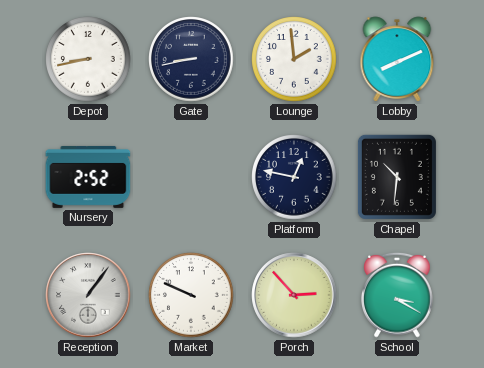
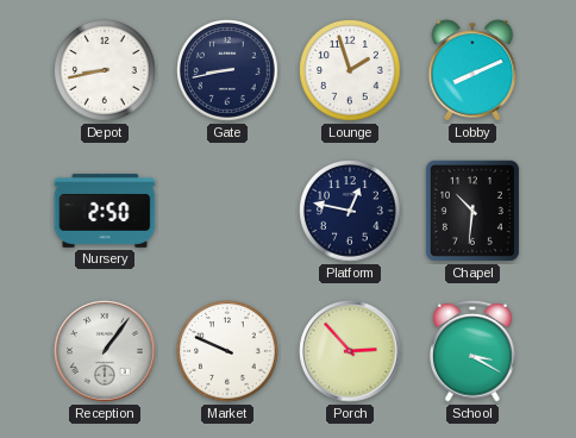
Lounge: 1:59 -> 1:57
Nursery: 2:52 -> 2:50
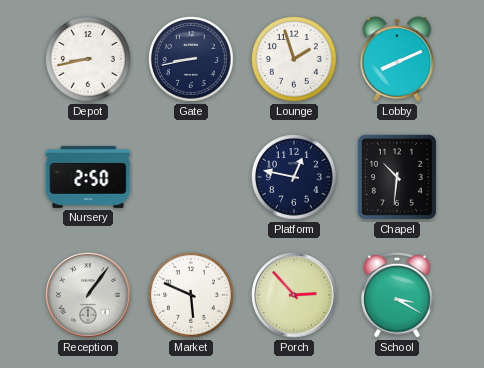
Market: 9:49 -> 5:49
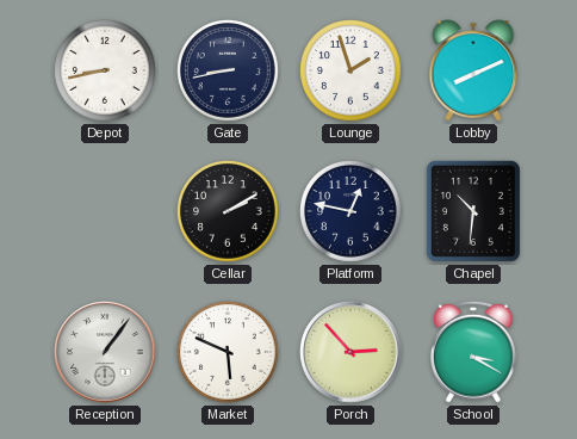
Nursery: 2:50 -> none
Cellar: none -> 2:10
